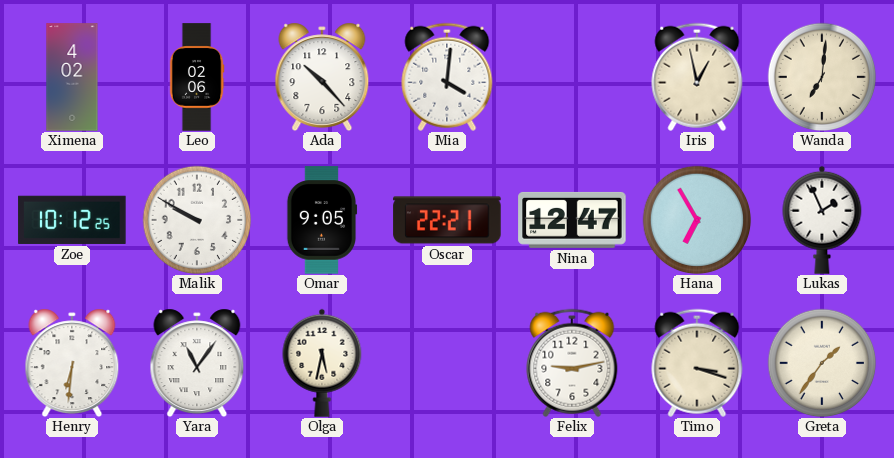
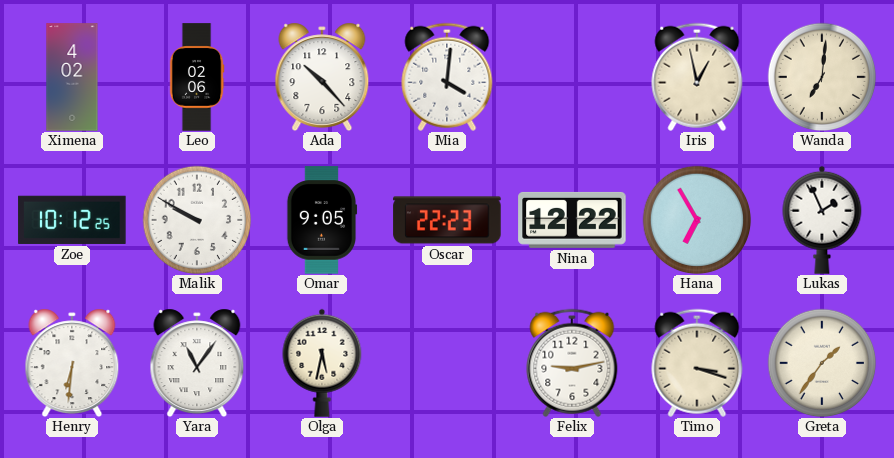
Oscar: 22:21 -> 22:23
Nina: 12:47 -> 12:22
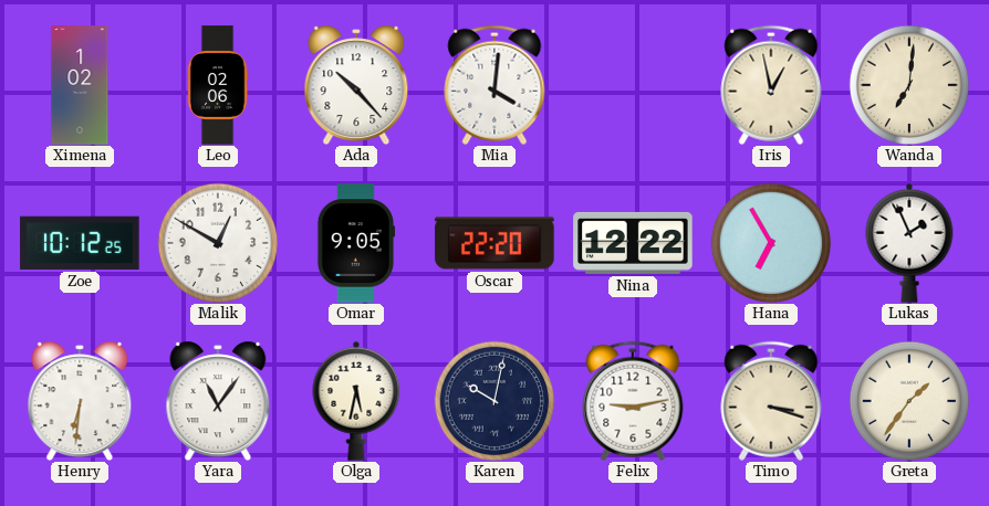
Ximena: 4:02 -> 1:02
Malik: 9:50 -> 12:50
Oscar: 22:23 -> 22:20
Karen: none -> 10:02
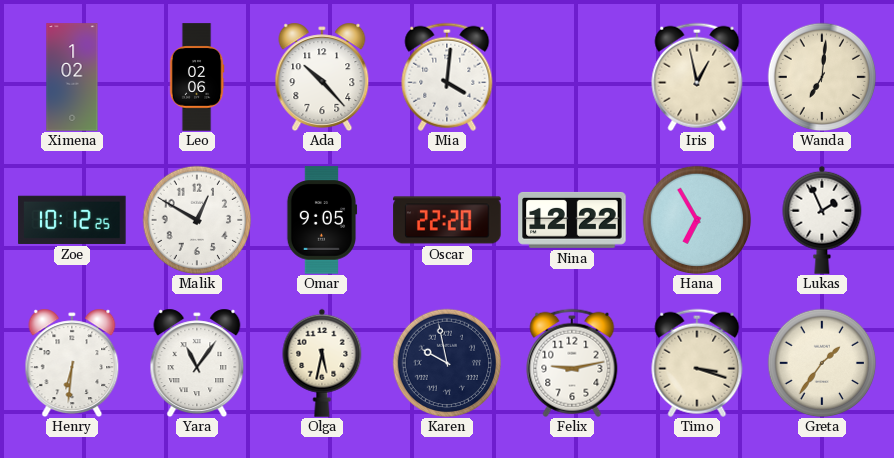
Karen: 10:02 -> 9:58
